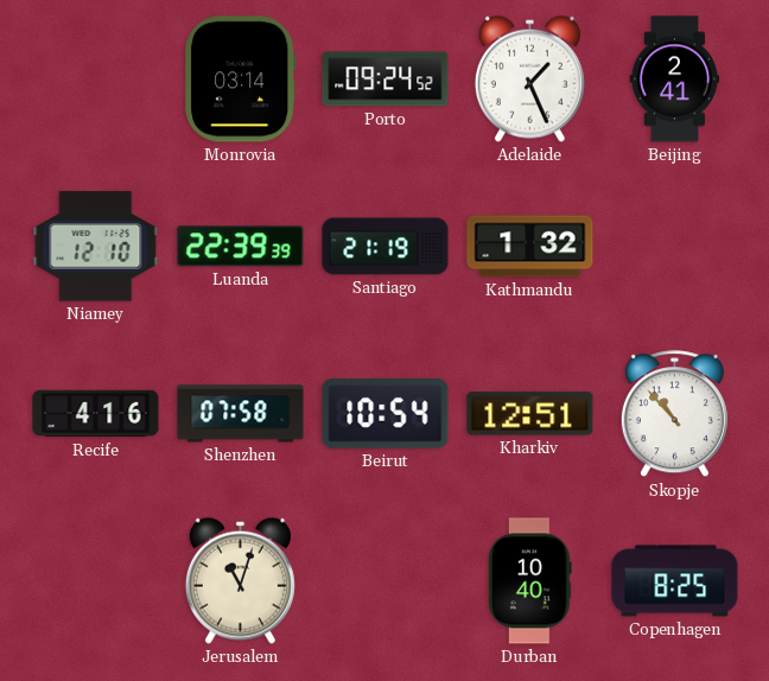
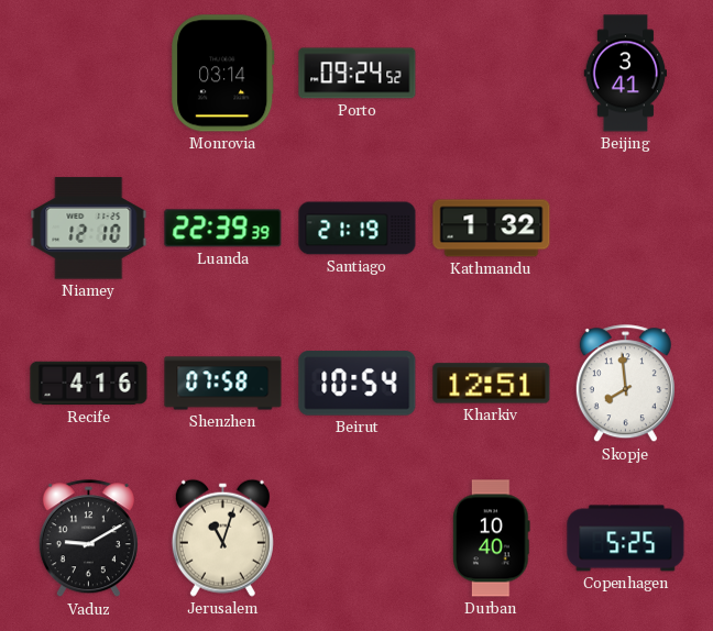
Adelaide: 1:26 -> none
Beijing: 2:41 -> 3:41
Skopje: 10:53 -> 7:59
Vaduz: none -> 9:10
Copenhagen: 8:25 -> 5:25
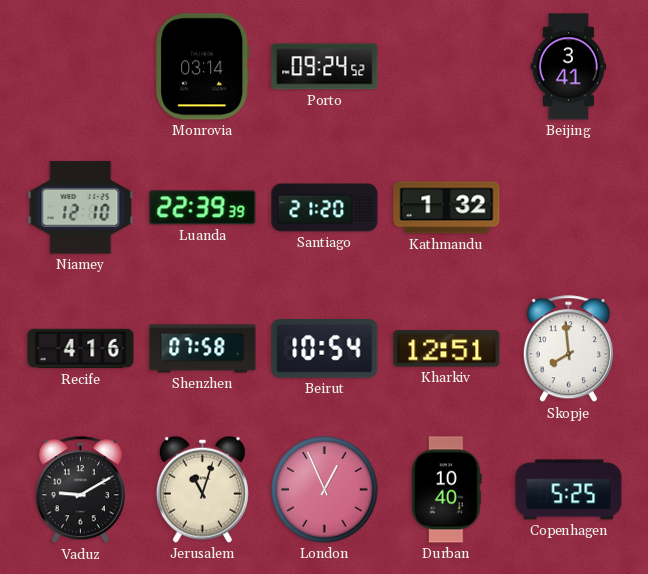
Santiago: 21:19 -> 21:20
London: none -> 12:56
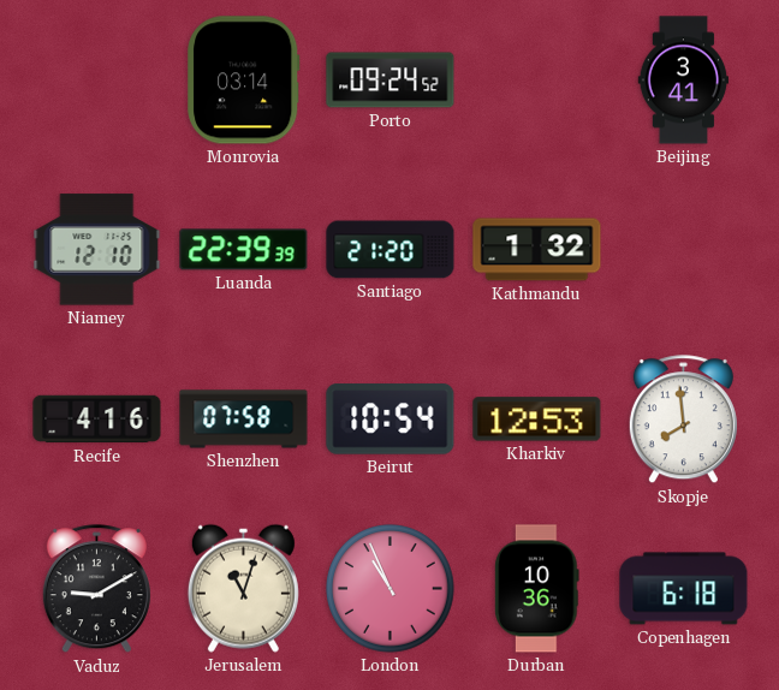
Kharkiv: 12:51 -> 12:53
London: 12:56 -> 10:56
Durban: 10:40 -> 10:36
Copenhagen: 5:25 -> 6:18
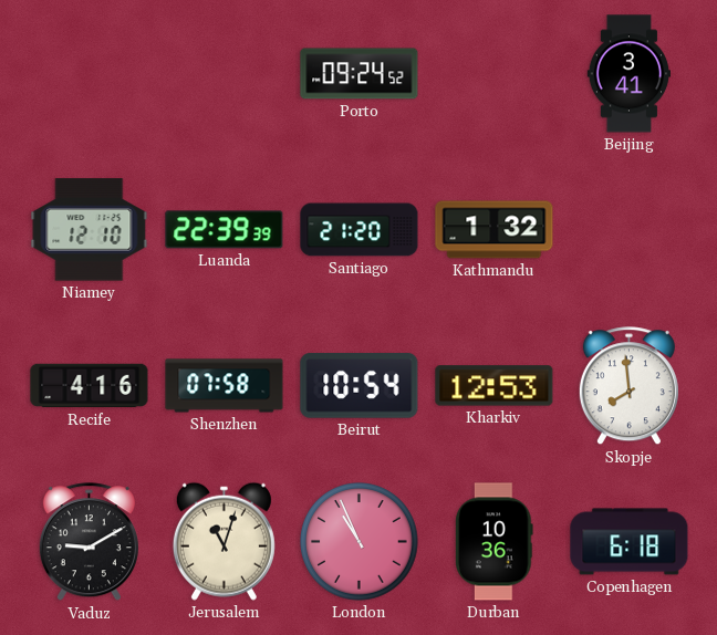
Monrovia: 03:14 -> none
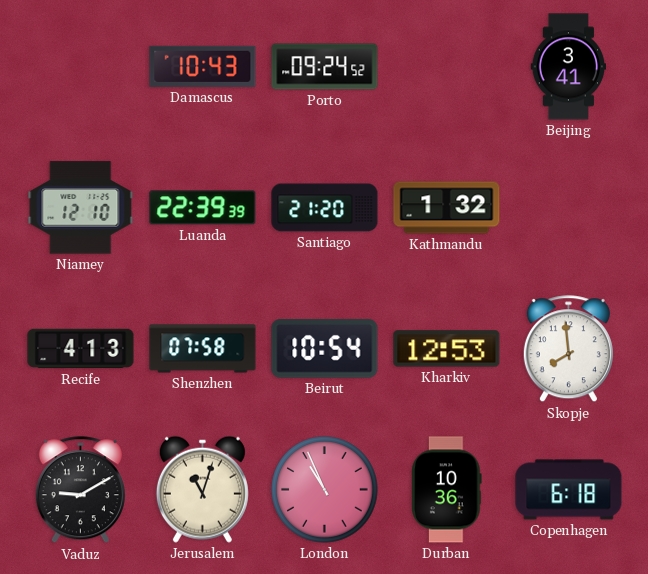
Damascus: none -> 10:43
Recife: 4:16 -> 4:13
